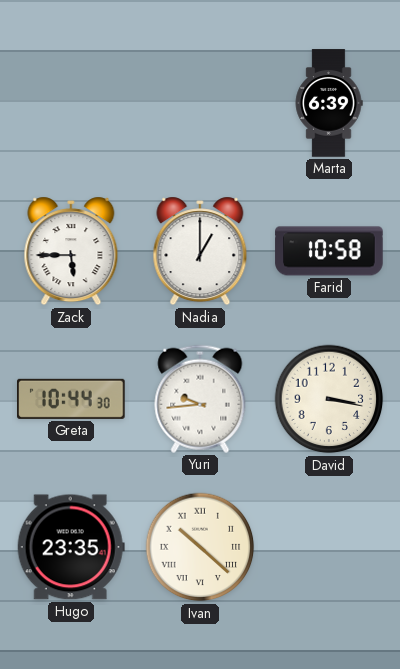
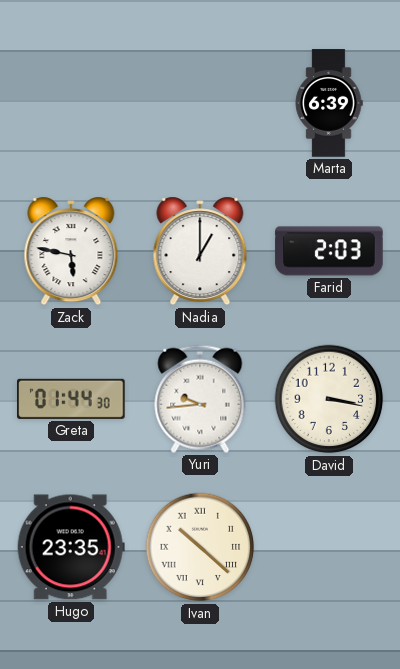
Zack: 5:45 -> 5:47
Farid: 10:58 -> 2:03
Greta: 10:44 -> 01:44
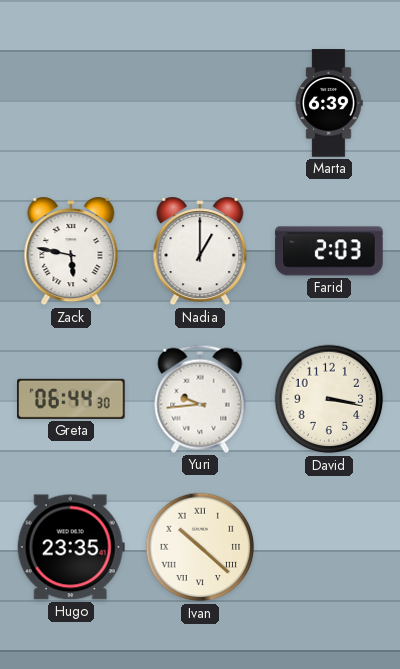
Greta: 01:44 -> 06:44
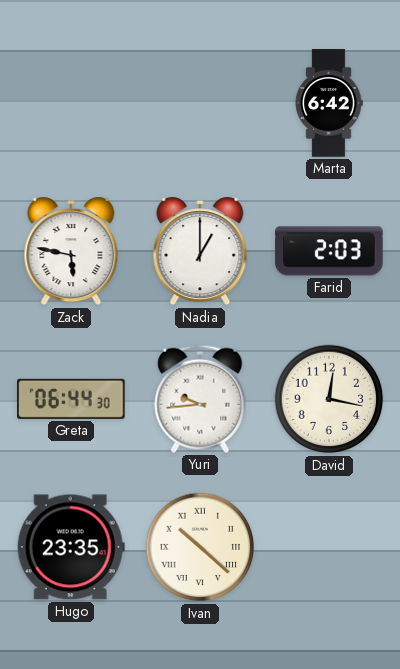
Marta: 6:39 -> 6:42
David: 3:17 -> 12:17
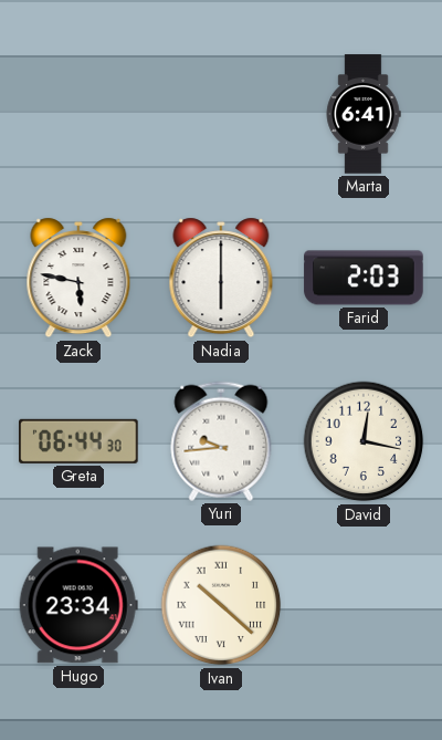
Marta: 6:42 -> 6:41
Nadia: 1:00 -> 6:00
Hugo: 23:35 -> 23:34
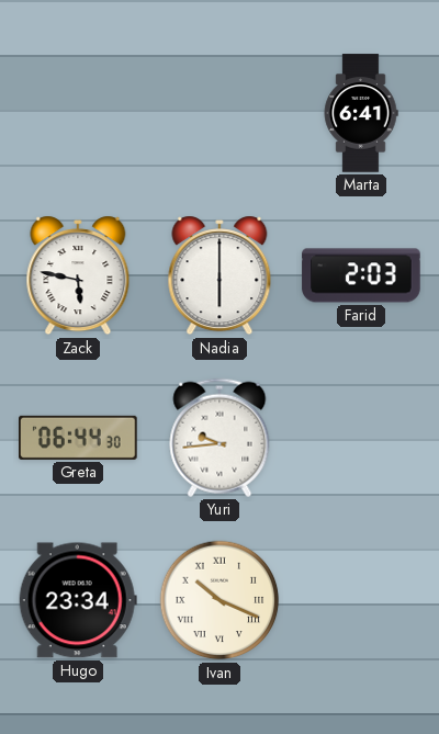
David: 12:17 -> none
Ivan: 10:22 -> 10:19
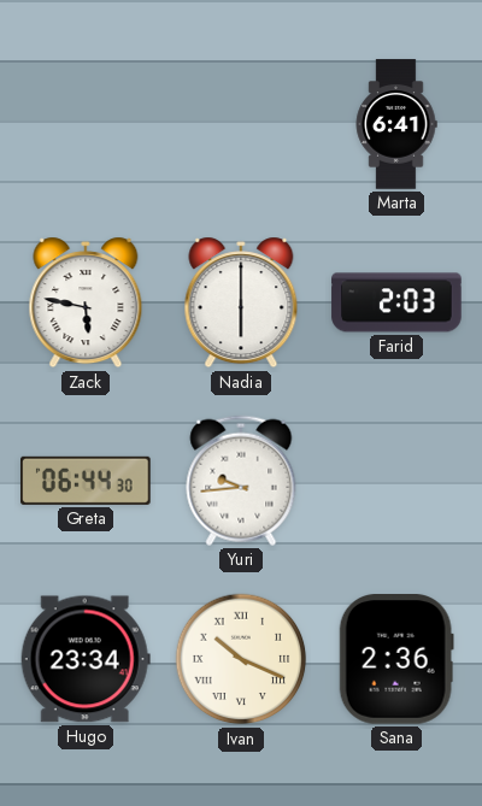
Sana: none -> 2:36
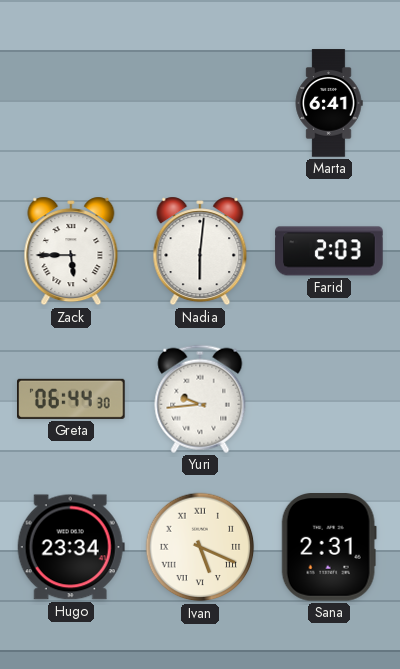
Zack: 5:47 -> 5:45
Nadia: 6:00 -> 6:01
Ivan: 10:19 -> 5:19
Sana: 2:36 -> 2:31
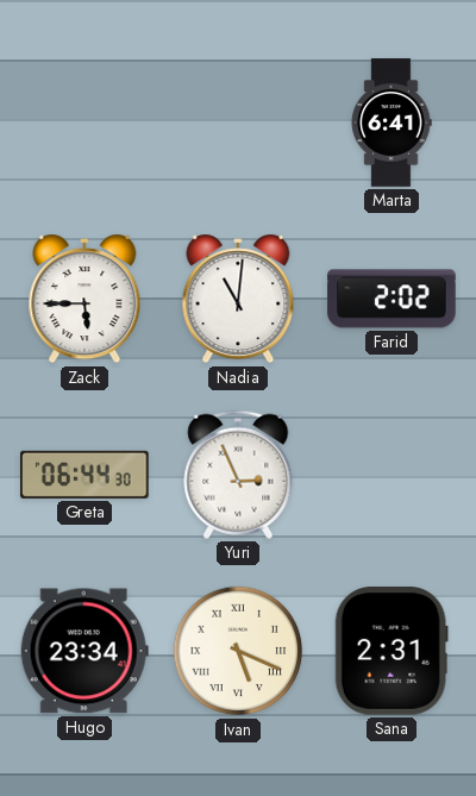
Nadia: 6:01 -> 11:01
Farid: 2:03 -> 2:02
Yuri: 9:44 -> 2:56
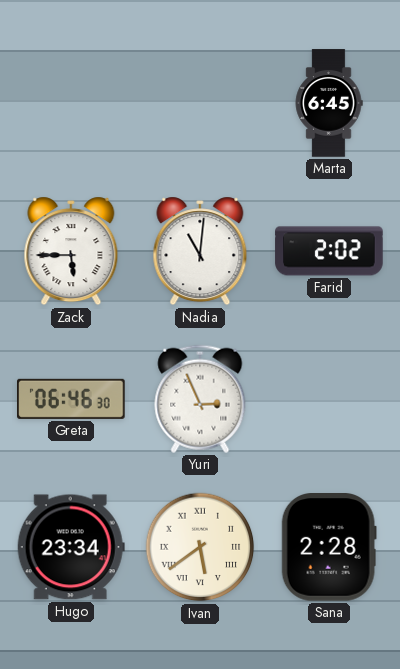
Marta: 6:41 -> 6:45
Greta: 06:44 -> 06:46
Ivan: 5:19 -> 5:39
Sana: 2:31 -> 2:28
